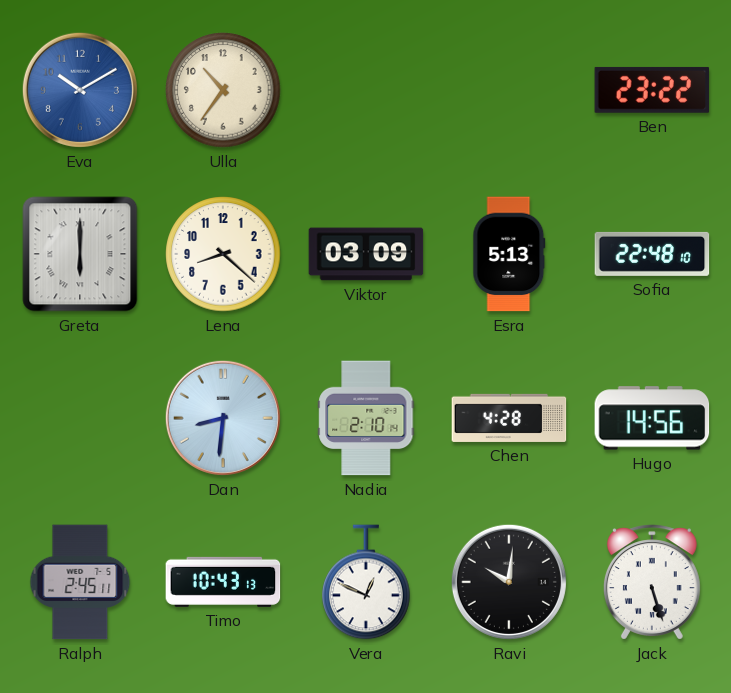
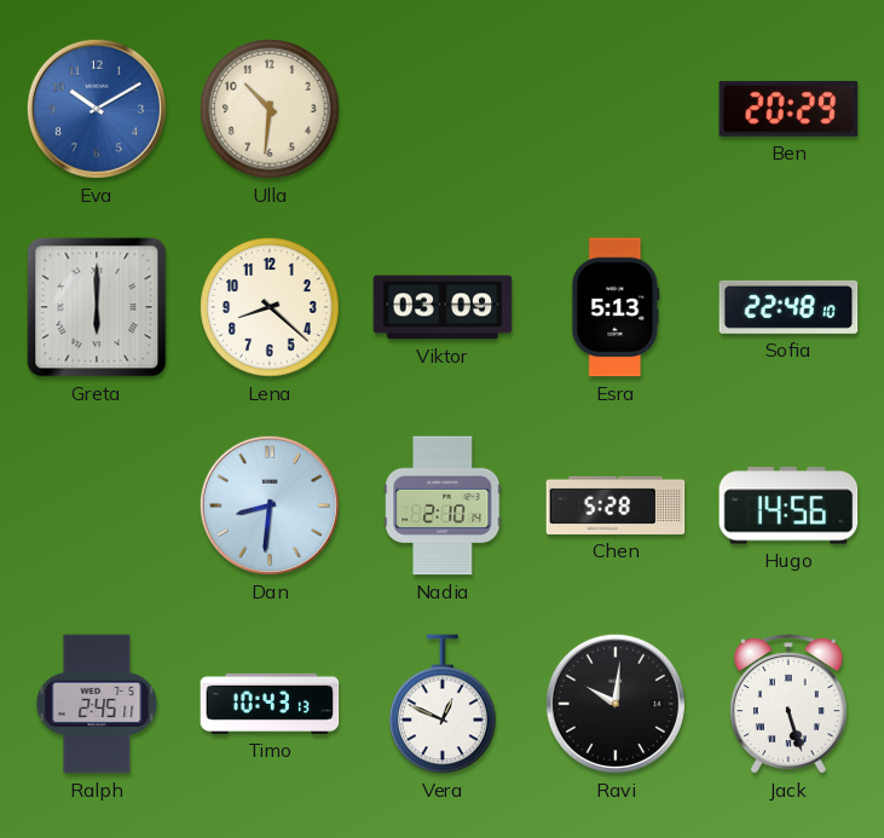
Ulla: 10:36 -> 10:31
Ben: 23:22 -> 20:29
Chen: 4:28 -> 5:28
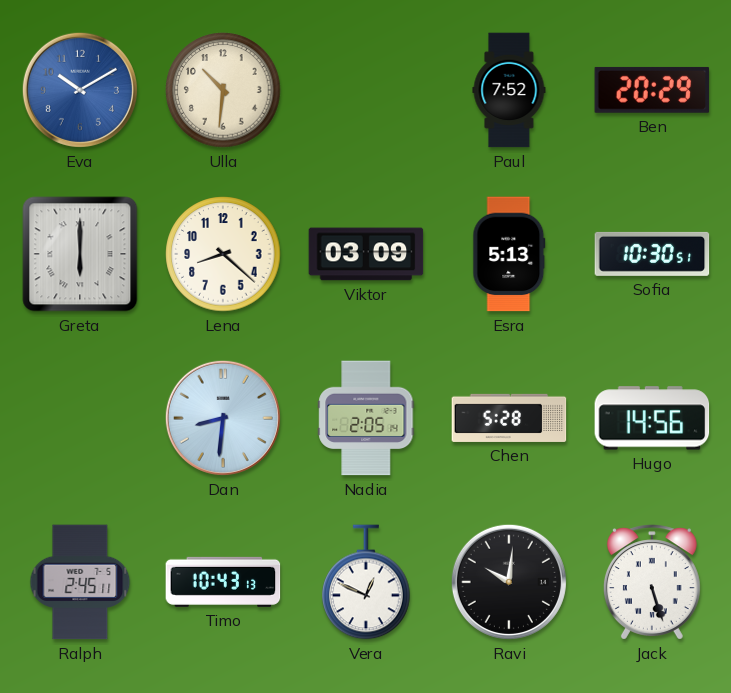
Paul: none -> 7:52
Sofia: 22:48 -> 10:30
Nadia: 2:10 -> 2:05
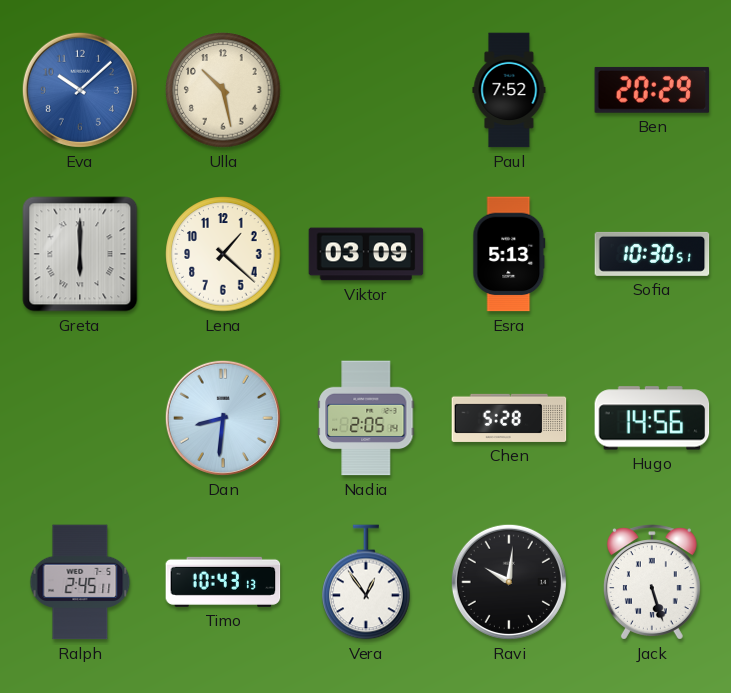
Eva: 10:10 -> 10:08
Ulla: 10:31 -> 10:28
Lena: 8:22 -> 1:22
Vera: 12:49 -> 12:54
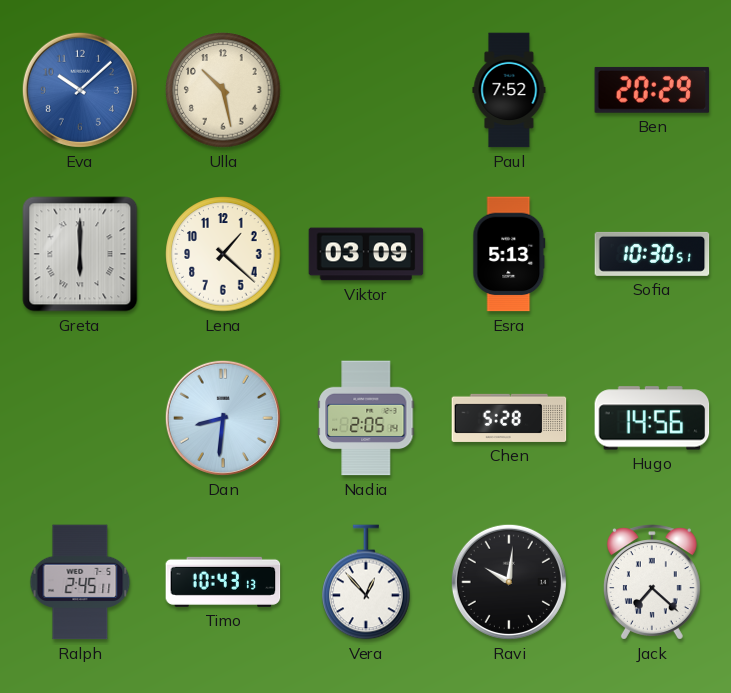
Vera: 12:54 -> 12:53
Jack: 5:27 -> 7:22
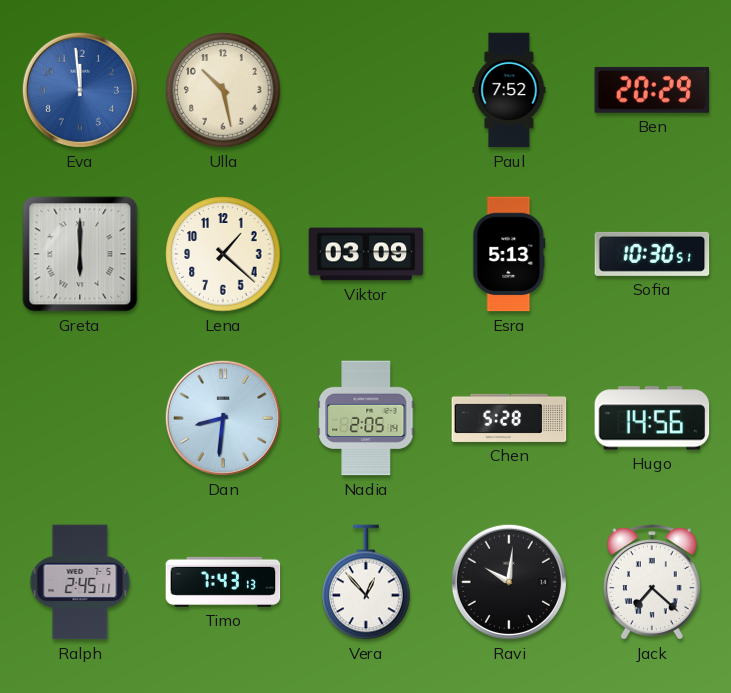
Eva: 10:08 -> 11:59
Timo: 10:43 -> 7:43
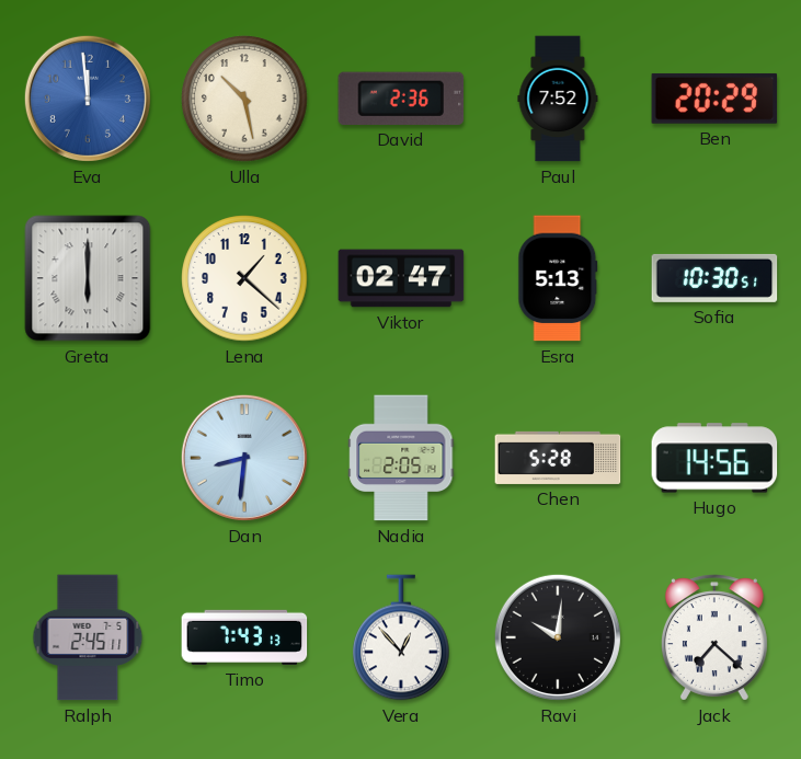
David: none -> 2:36
Viktor: 03:09 -> 02:47
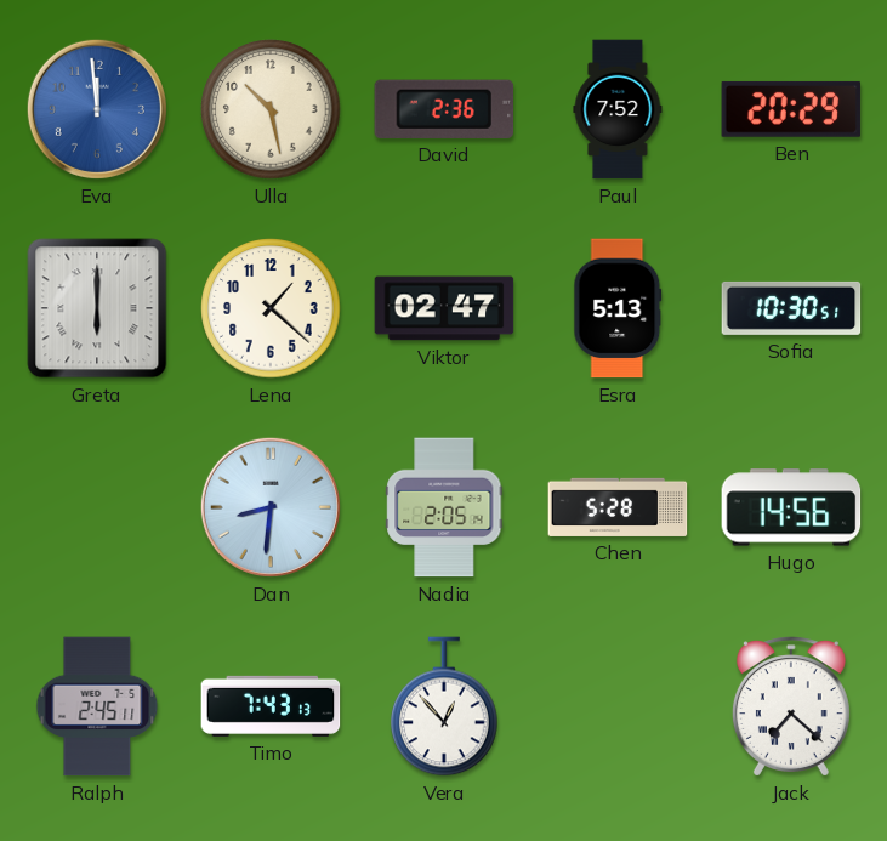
Ravi: 10:01 -> none
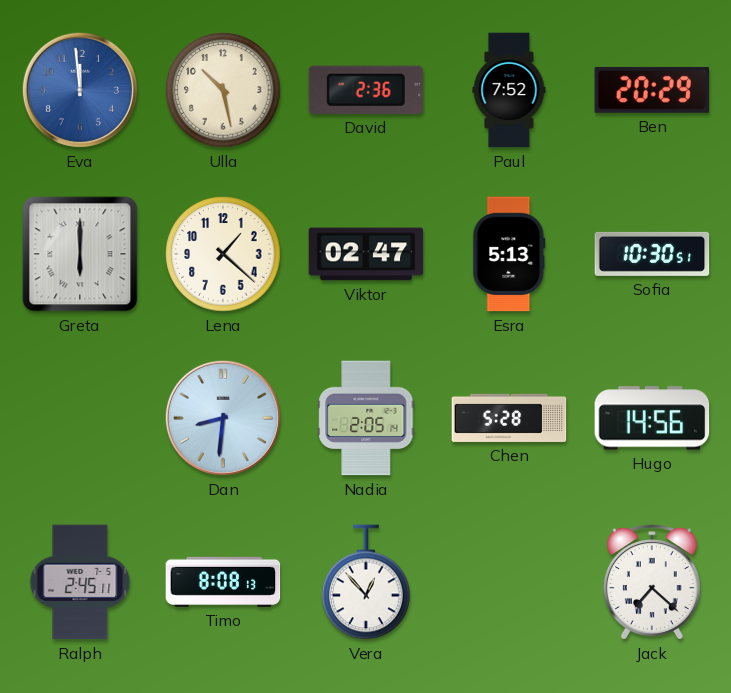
Timo: 7:43 -> 8:08
